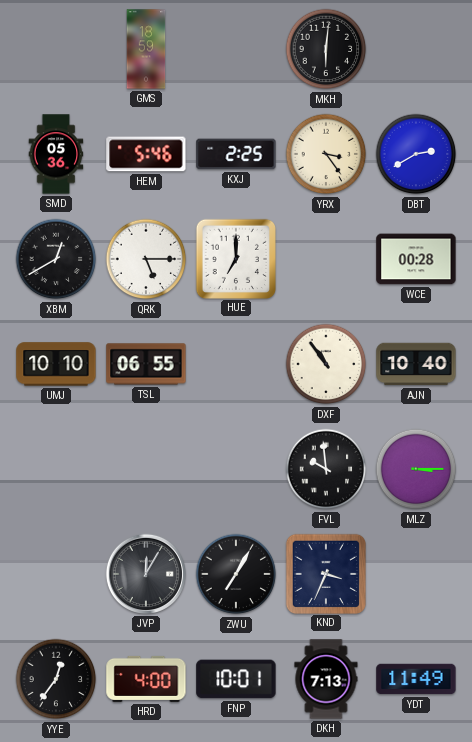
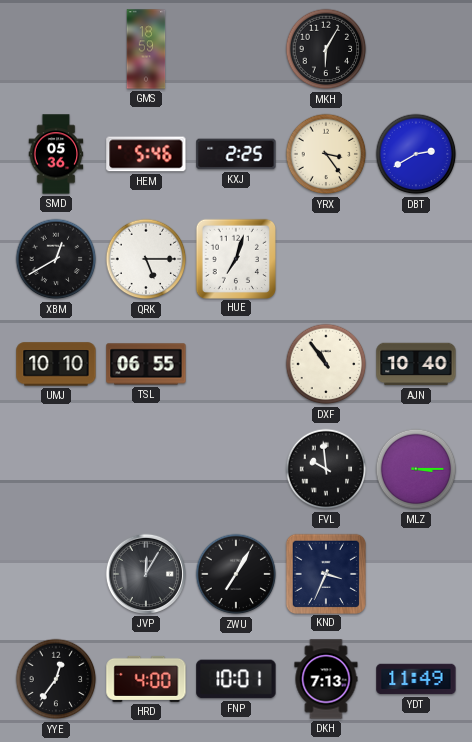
MKH: 6:01 -> 6:05
HUE: 7:00 -> 7:03
WCE: 00:28 -> none
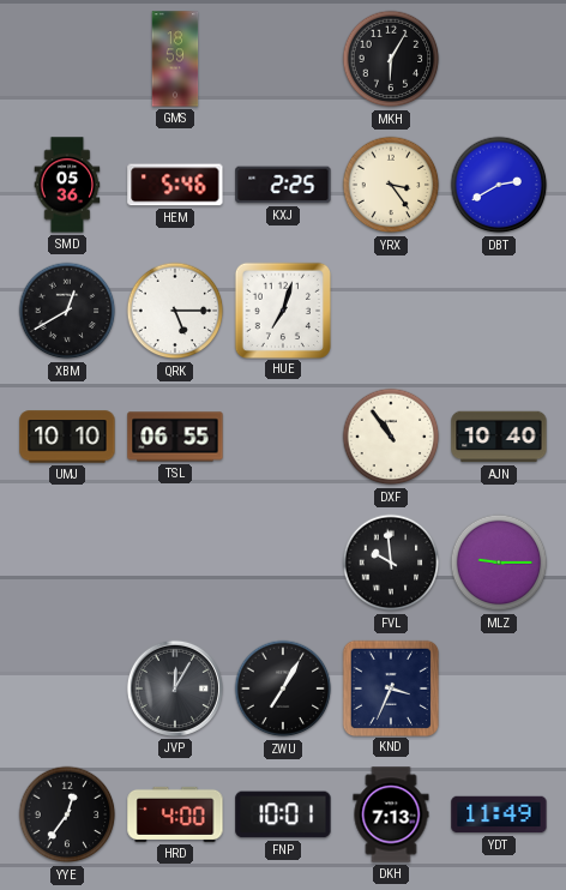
MLZ: 3:15 -> 9:15
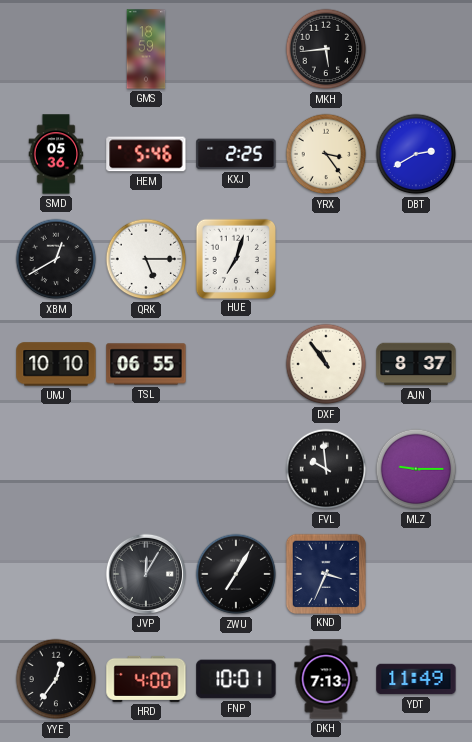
MKH: 6:05 -> 5:44
AJN: 10:40 -> 8:37
